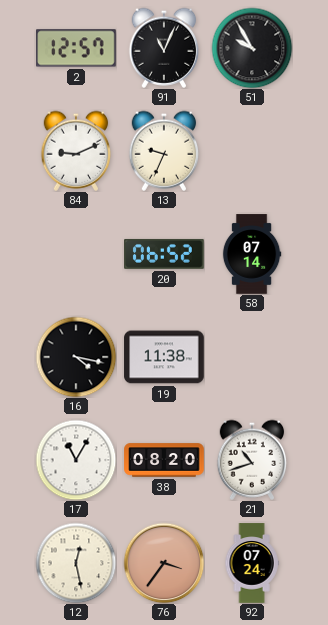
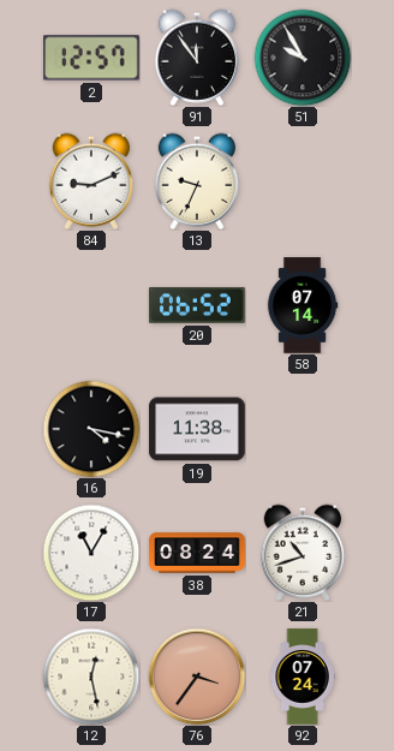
91: 11:04 -> 11:54
38: 08:20 -> 08:24
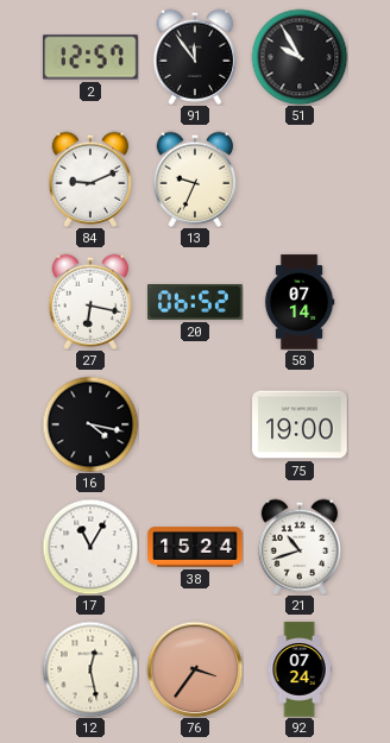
27: none -> 6:17
19: 11:38 -> none
75: none -> 19:00
38: 08:24 -> 15:24
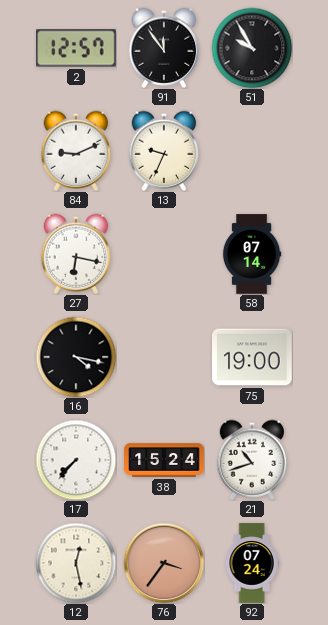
20: 06:52 -> none
17: 11:05 -> 7:37
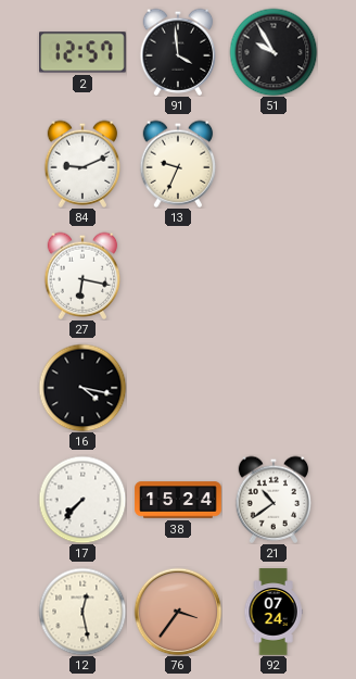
91: 11:54 -> 3:59
58: 07:14 -> none
75: 19:00 -> none
21: 10:42 -> 10:39
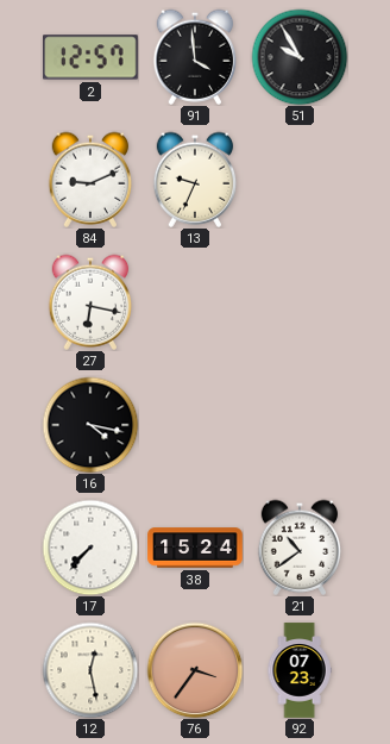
92: 07:24 -> 07:23
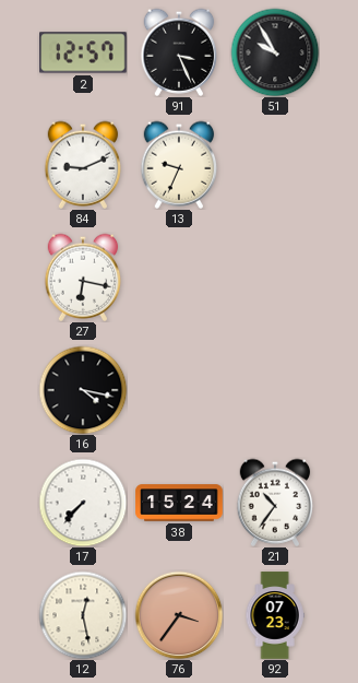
91: 3:59 -> 3:26
21: 10:39 -> 10:36
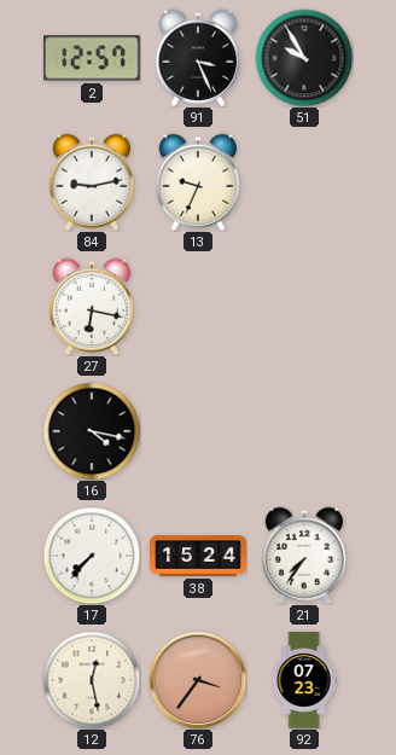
84: 9:11 -> 9:13
21: 10:36 -> 7:36
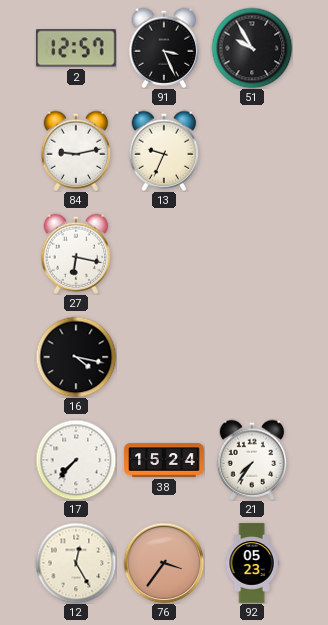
12: 12:28 -> 12:25
92: 07:23 -> 05:23
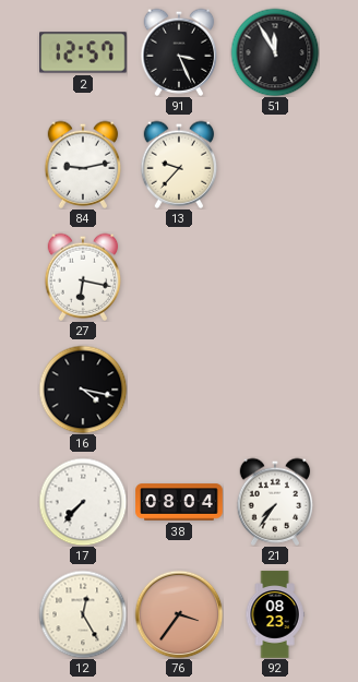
51: 9:55 -> 11:55
13: 9:34 -> 9:37
38: 15:24 -> 08:04
92: 05:23 -> 08:23
